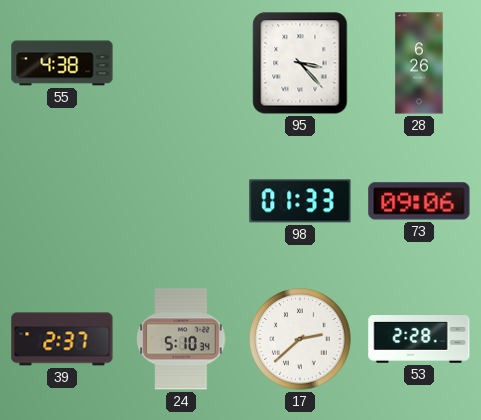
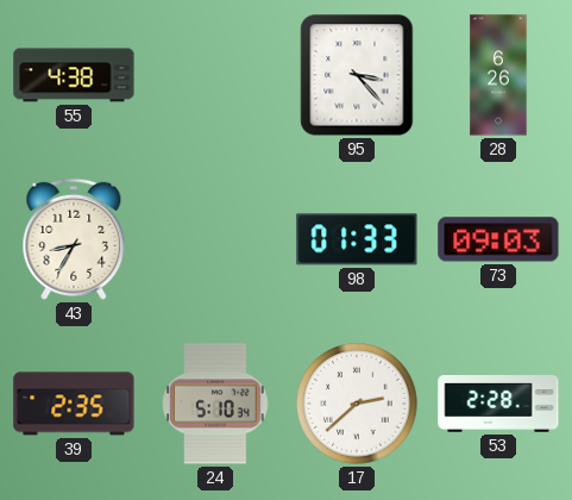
43: none -> 8:35
73: 09:06 -> 09:03
39: 2:37 -> 2:35
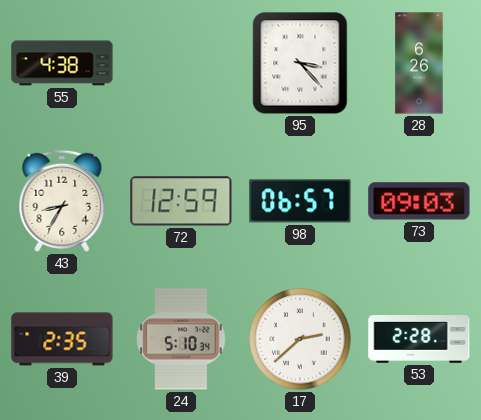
72: none -> 12:59
98: 01:33 -> 06:57
